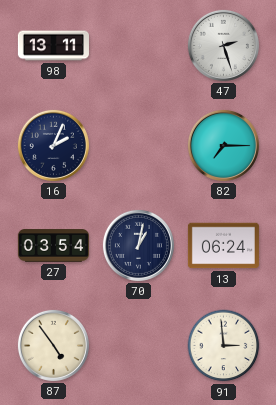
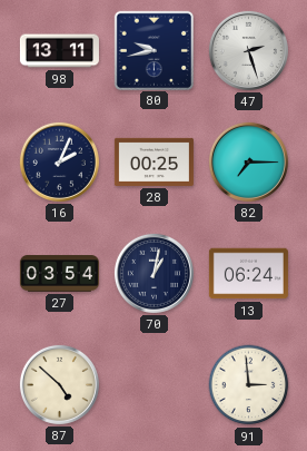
80: none -> 9:43
28: none -> 00:25
87: 4:54 -> 4:52
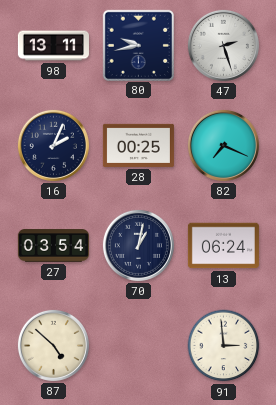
82: 7:15 -> 7:19
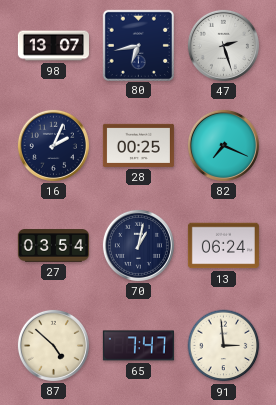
98: 13:11 -> 13:07
80: 9:43 -> 6:43
65: none -> 7:47
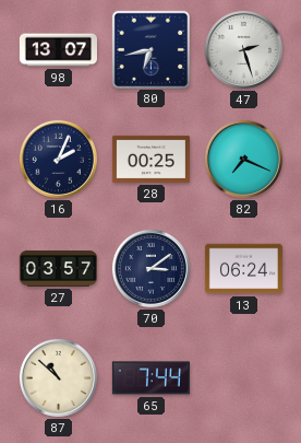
27: 03:54 -> 03:57
70: 1:02 -> 3:09
87: 4:52 -> 10:52
65: 7:47 -> 7:44
91: 2:59 -> none
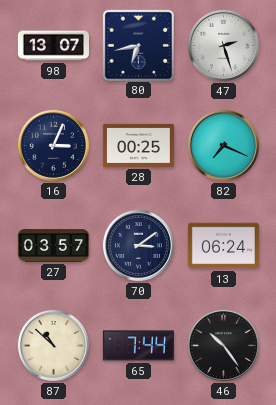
16: 2:04 -> 3:04
46: none -> 10:24
